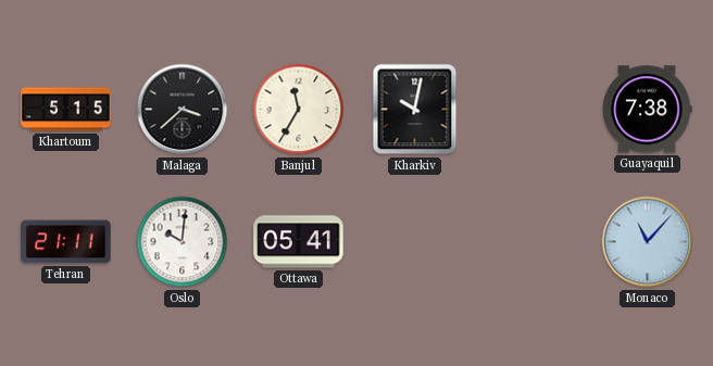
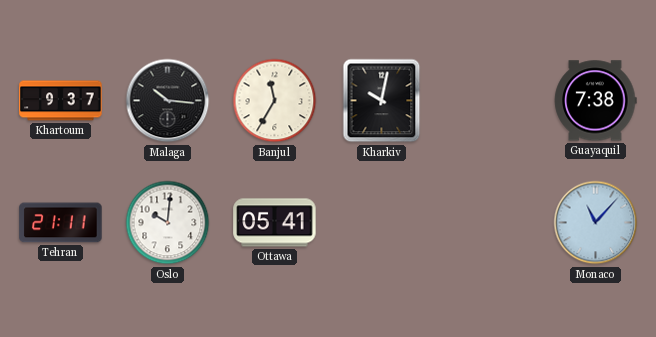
Khartoum: 5:15 -> 9:37
Malaga: 3:38 -> 10:16
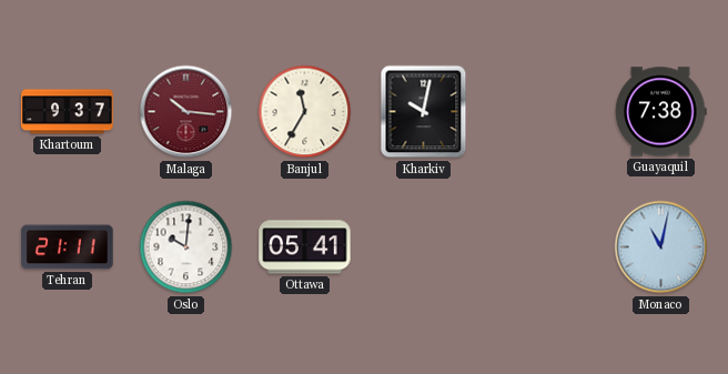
Malaga dial: black -> burgundy
Monaco: 11:07 -> 11:02
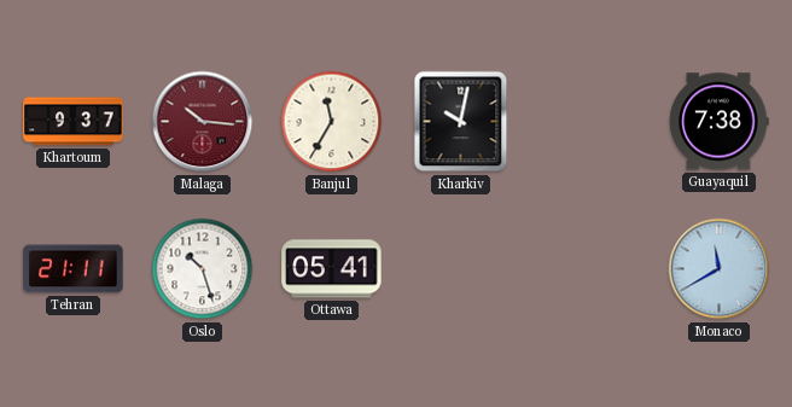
Oslo: 10:01 -> 10:27
Monaco: 11:02 -> 11:40
